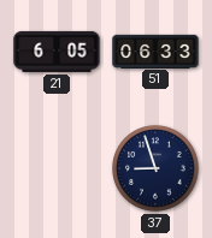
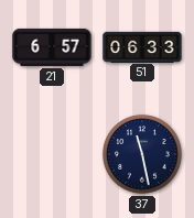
21: 6:05 -> 6:57
37: 8:57 -> 11:28
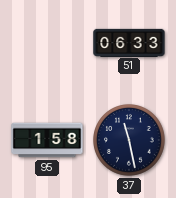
21: 6:57 -> none
95: none -> 1:58
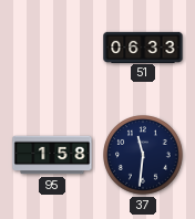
37: 11:28 -> 11:31
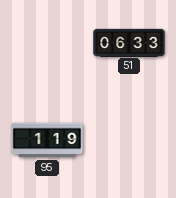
95: 1:58 -> 1:19
37: 11:31 -> none
